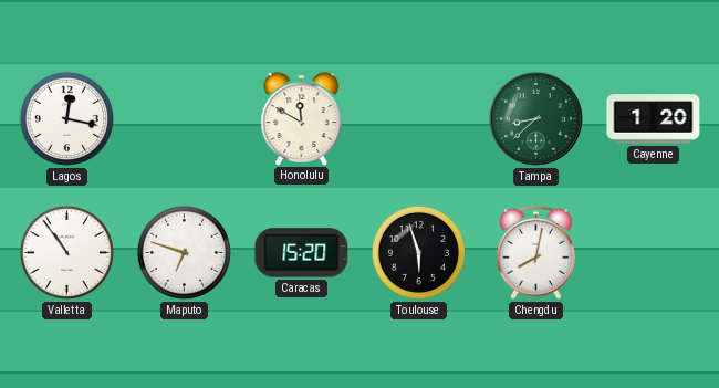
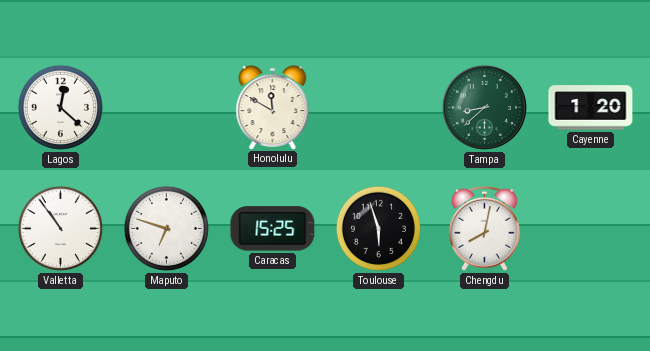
Lagos: 12:17 -> 12:22
Caracas: 15:20 -> 15:25
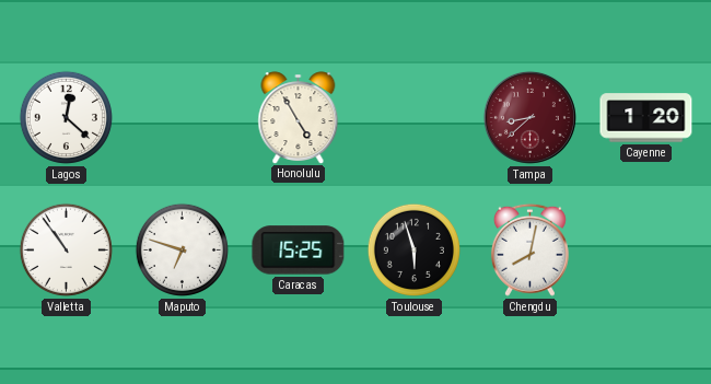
Honolulu: 11:50 -> 4:55
Tampa dial: green -> burgundy
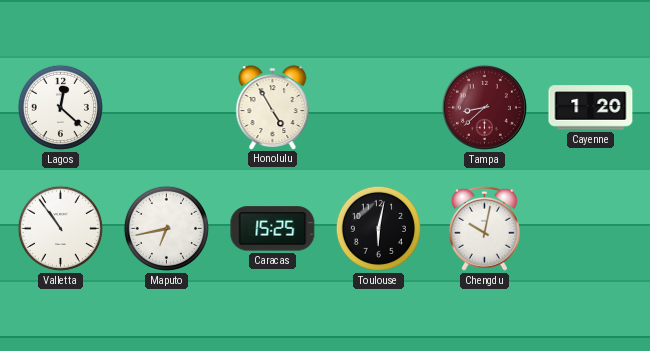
Maputo: 6:48 -> 6:43
Toulouse: 5:57 -> 6:02
Chengdu: 8:02 -> 10:02
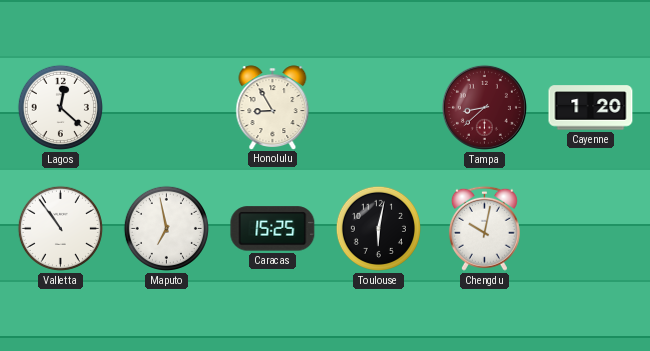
Honolulu: 4:55 -> 8:55
Maputo: 6:43 -> 6:58
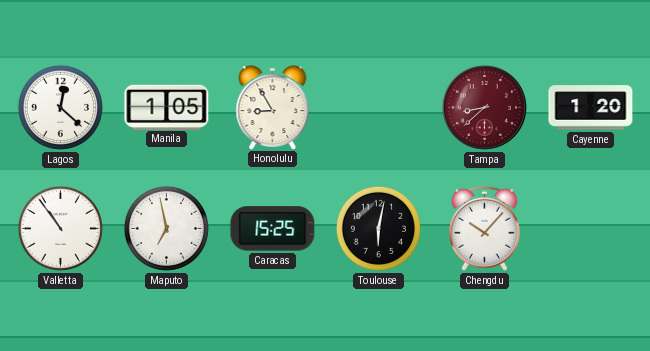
Manila: none -> 1:05
Chengdu: 10:02 -> 10:07
